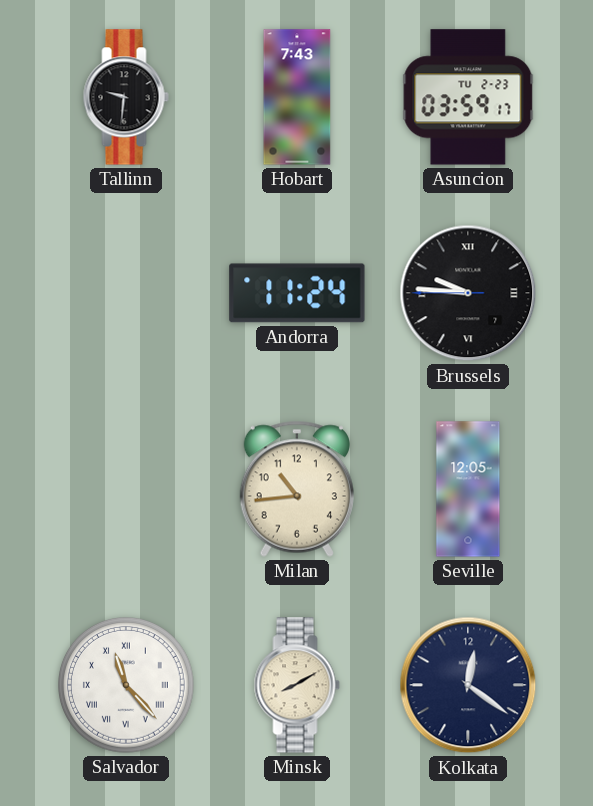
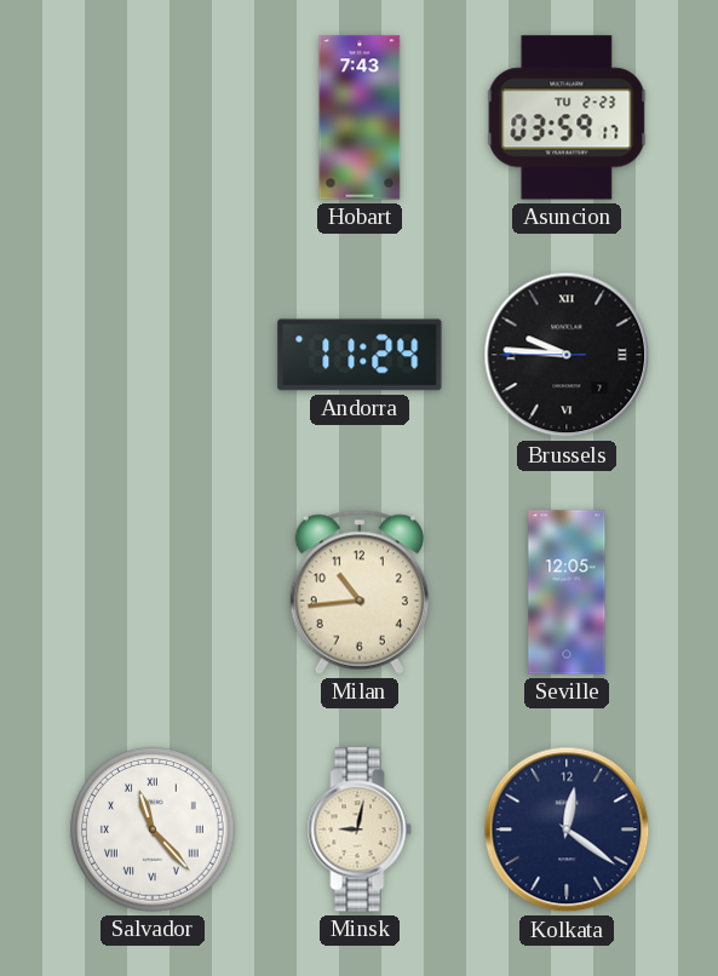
Tallinn: 9:31 -> none
Minsk: 8:10 -> 9:02
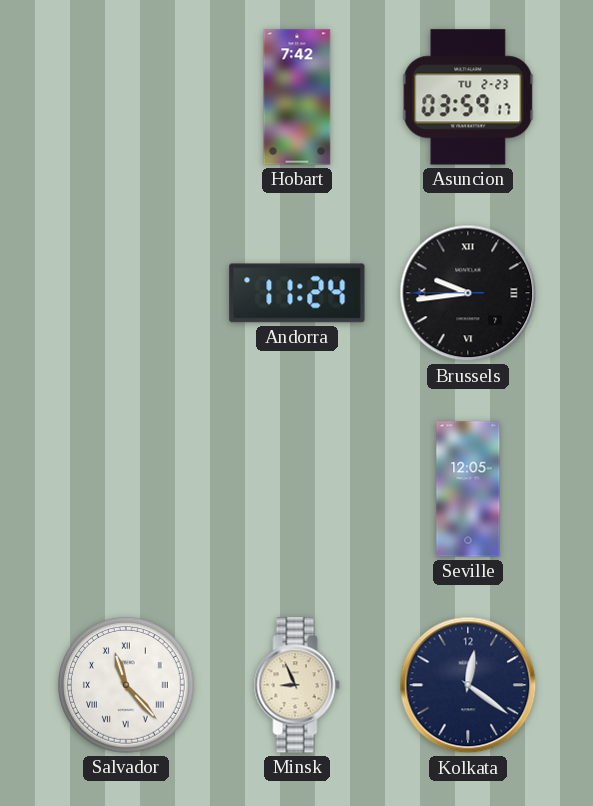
Hobart: 7:43 -> 7:42
Brussels: 9:45 -> 9:43
Milan: 10:44 -> none
Minsk: 9:02 -> 8:56
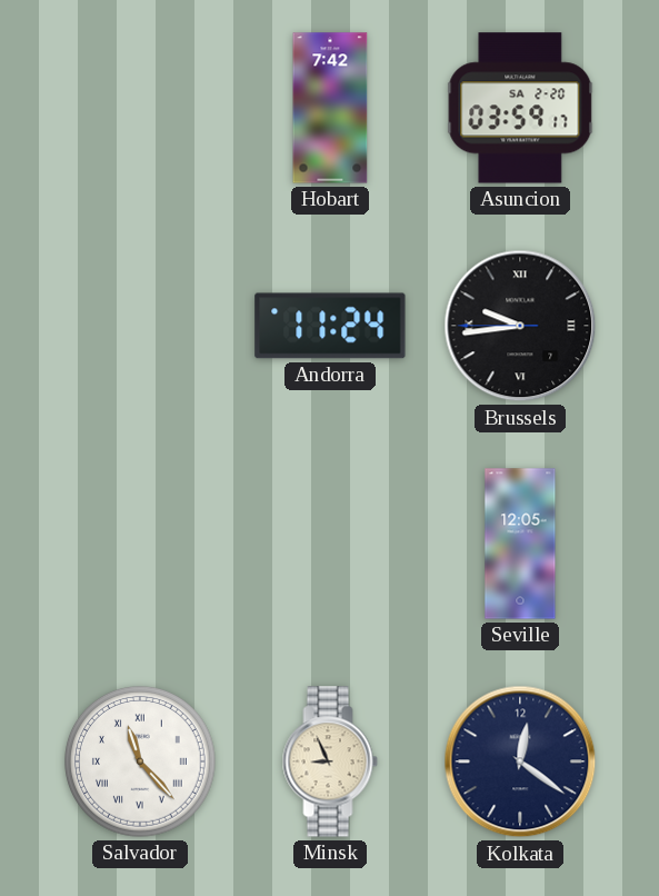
Asuncion date: TU 2-23 -> SA 2-20
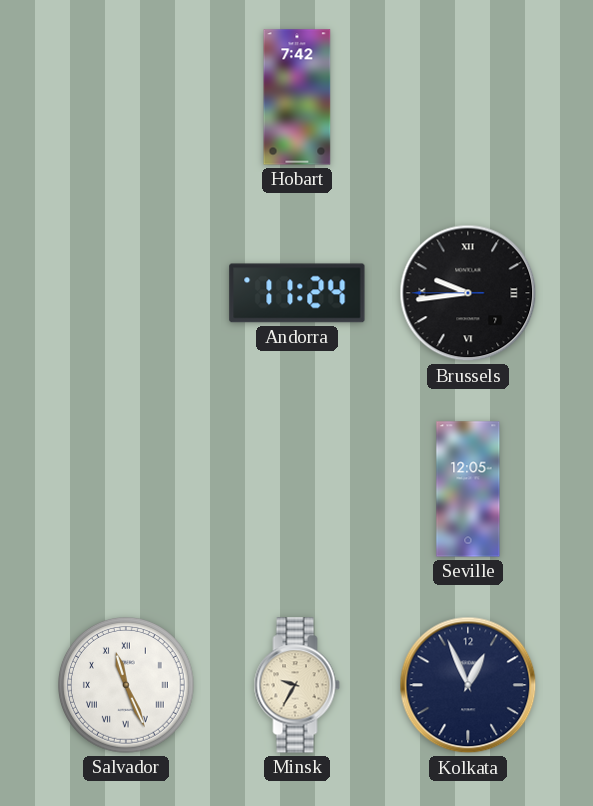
Asuncion: 03:59 -> none
Salvador: 11:23 -> 11:26
Minsk: 8:56 -> 9:35
Kolkata: 12:21 -> 12:56
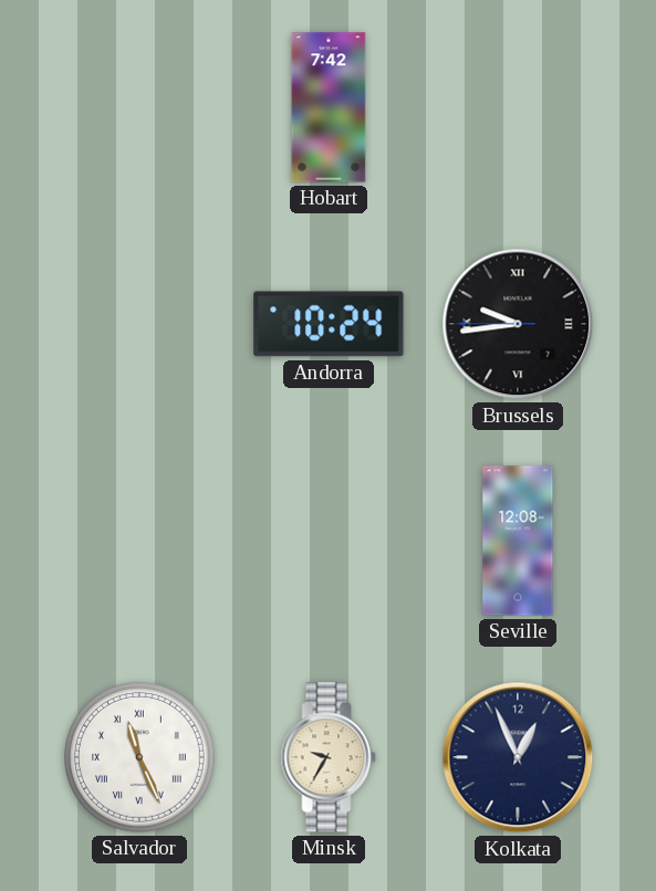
Andorra: 11:24 -> 10:24
Seville: 12:05 -> 12:08
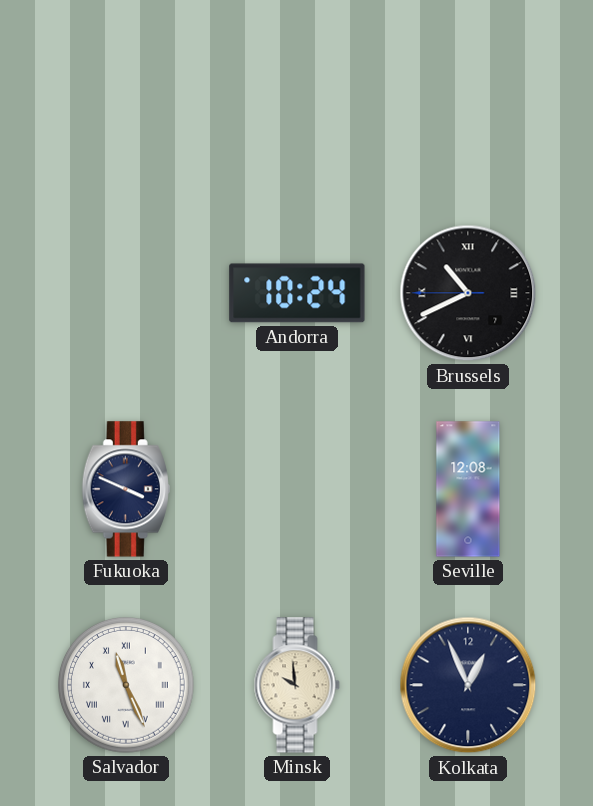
Hobart: 7:42 -> none
Brussels: 9:43 -> 10:40
Fukuoka: none -> 3:49
Minsk: 9:35 -> 9:59
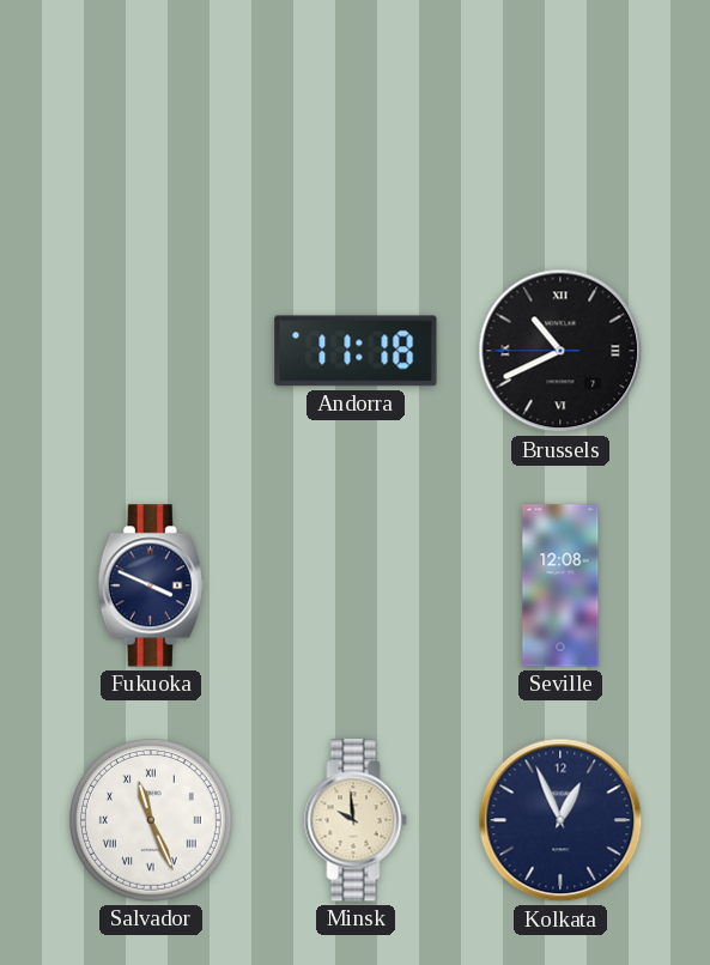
Andorra: 10:24 -> 11:18
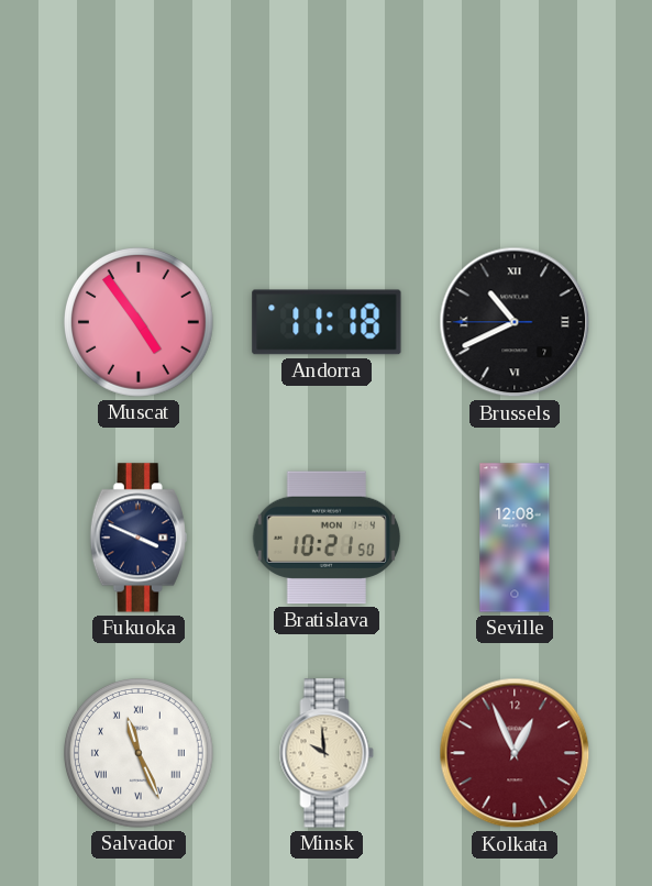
Muscat: none -> 4:54
Bratislava: none -> 10:21
Kolkata dial: navy -> burgundy
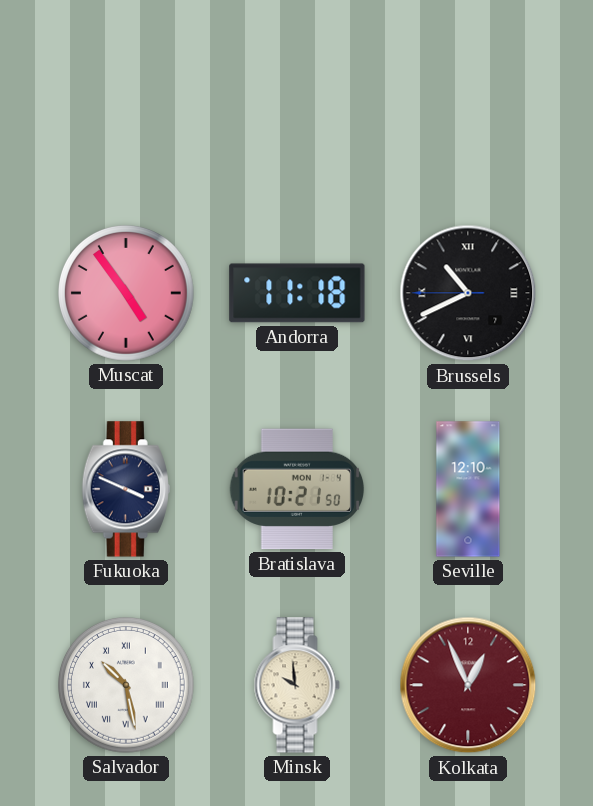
Seville: 12:08 -> 12:10
Salvador: 11:26 -> 10:28
